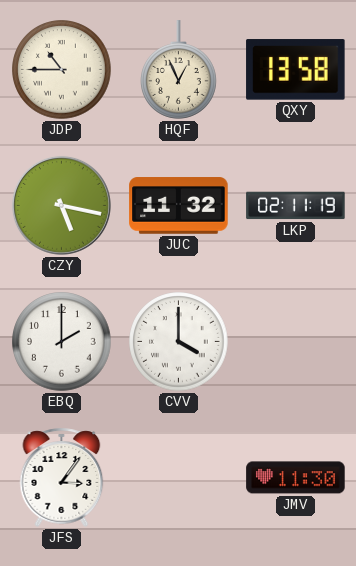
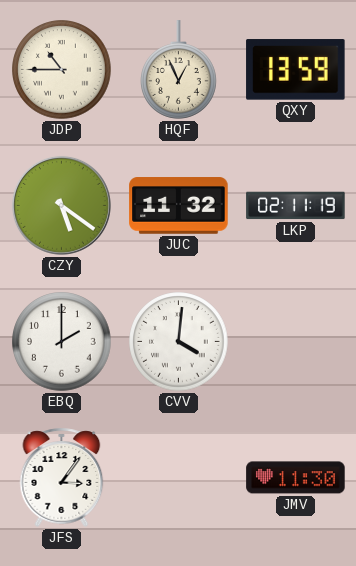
QXY: 13:58 -> 13:59
CZY: 5:17 -> 5:21
CVV: 4:00 -> 4:01
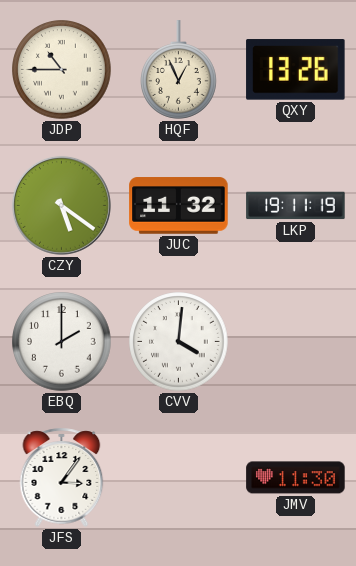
QXY: 13:59 -> 13:26
LKP: 02:11 -> 19:11
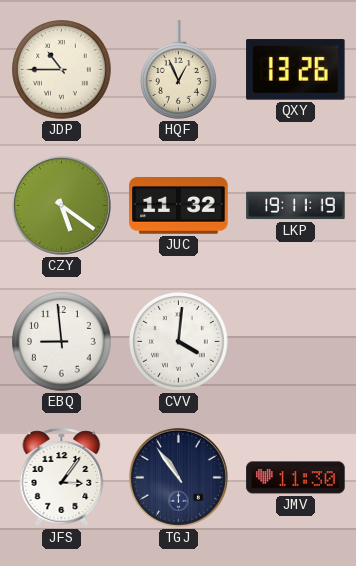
EBQ: 2:00 -> 8:59
TGJ: none -> 10:54
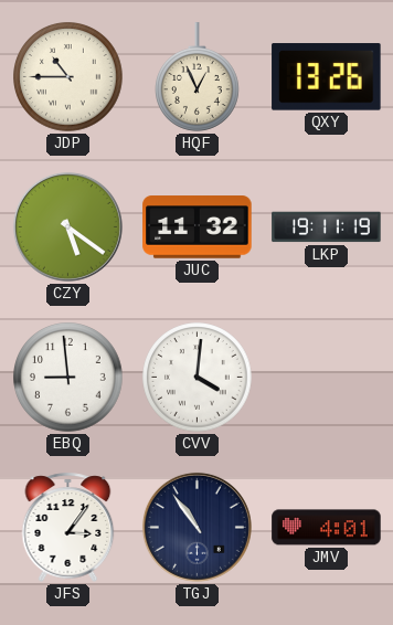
JMV: 11:30 -> 4:01
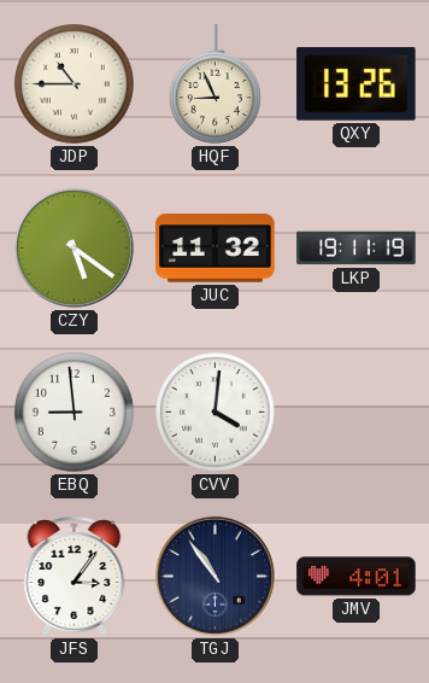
HQF: 12:56 -> 8:56
